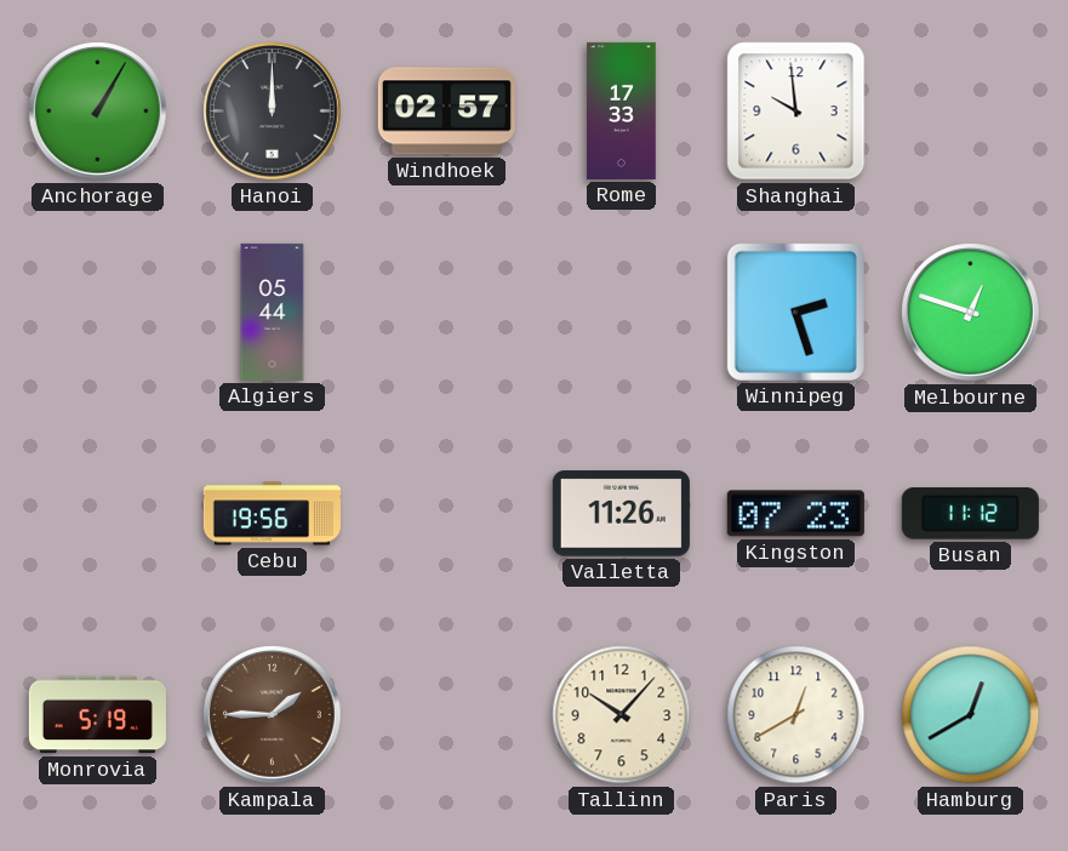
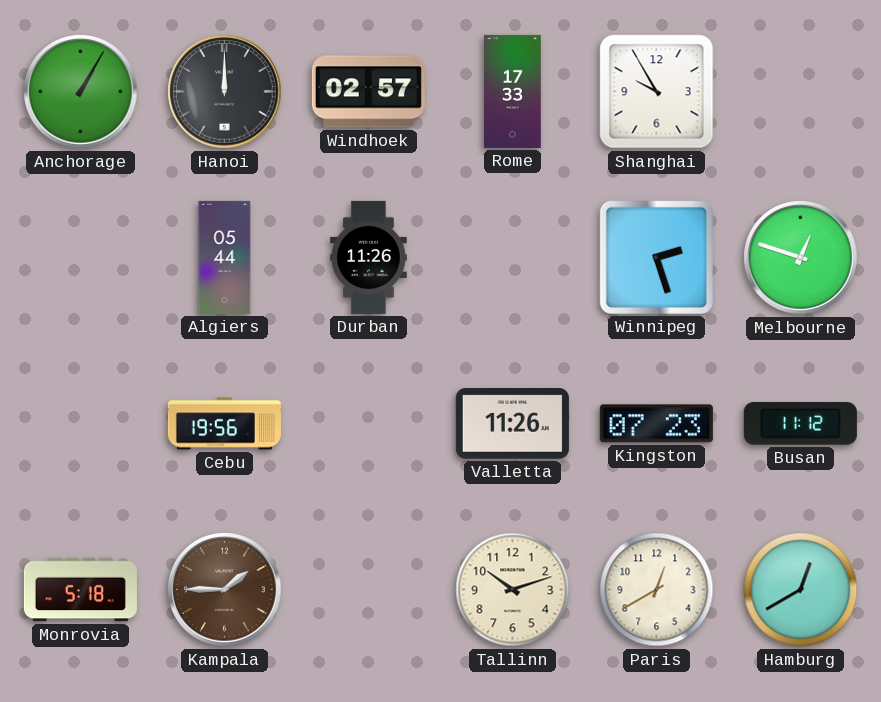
Shanghai: 9:59 -> 9:55
Durban: none -> 11:26
Monrovia: 5:19 -> 5:18
Tallinn: 10:07 -> 10:12
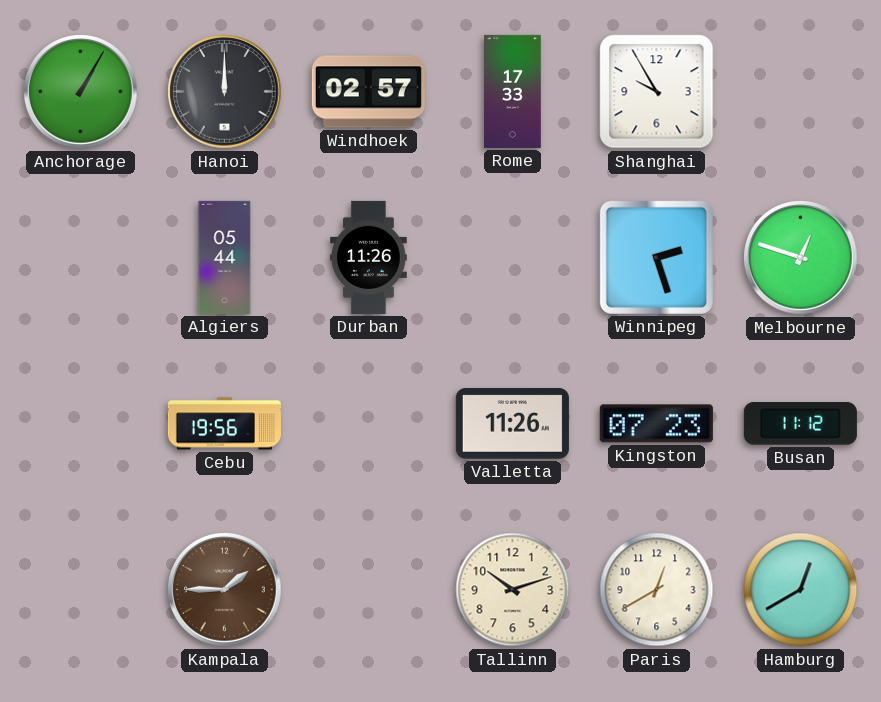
Monrovia: 5:18 -> none
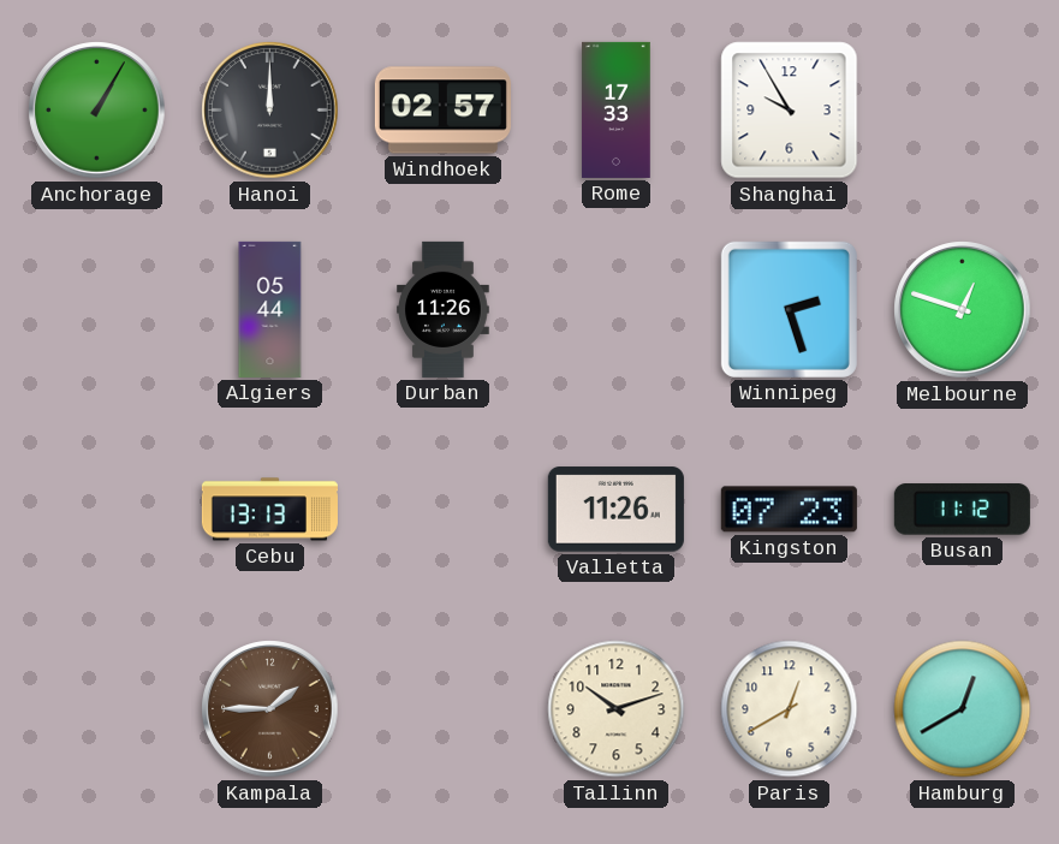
Cebu: 19:56 -> 13:13
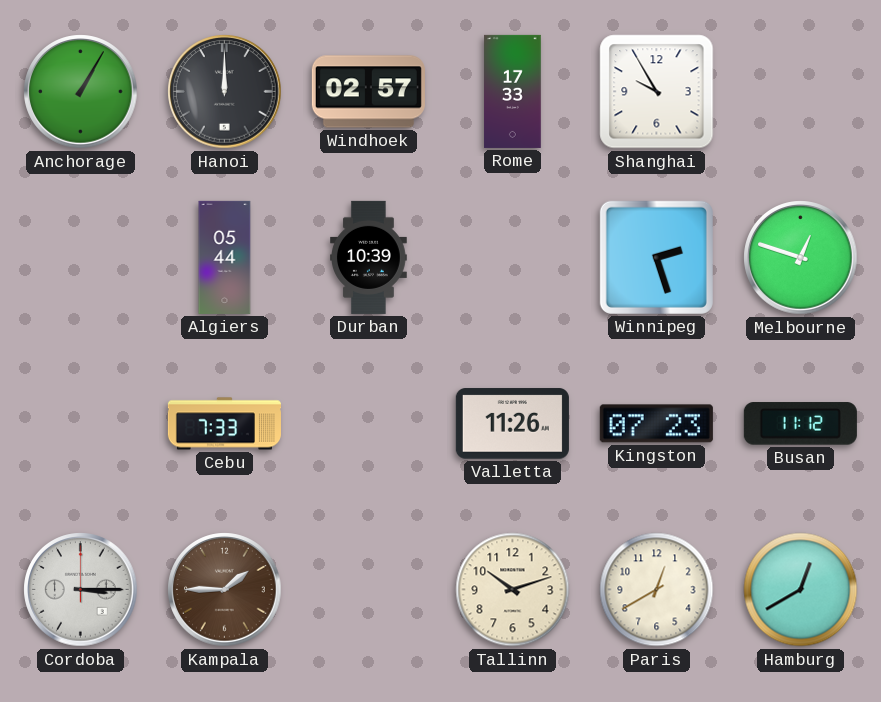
Durban: 11:26 -> 10:39
Cebu: 13:13 -> 7:33
Cordoba: none -> 3:15
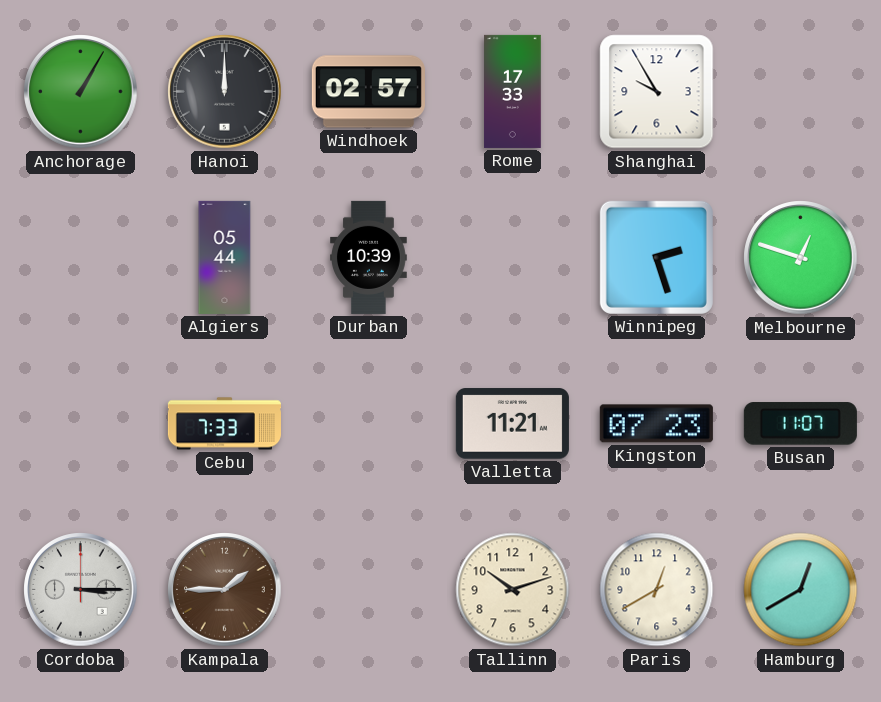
Valletta: 11:26 -> 11:21
Busan: 11:12 -> 11:07
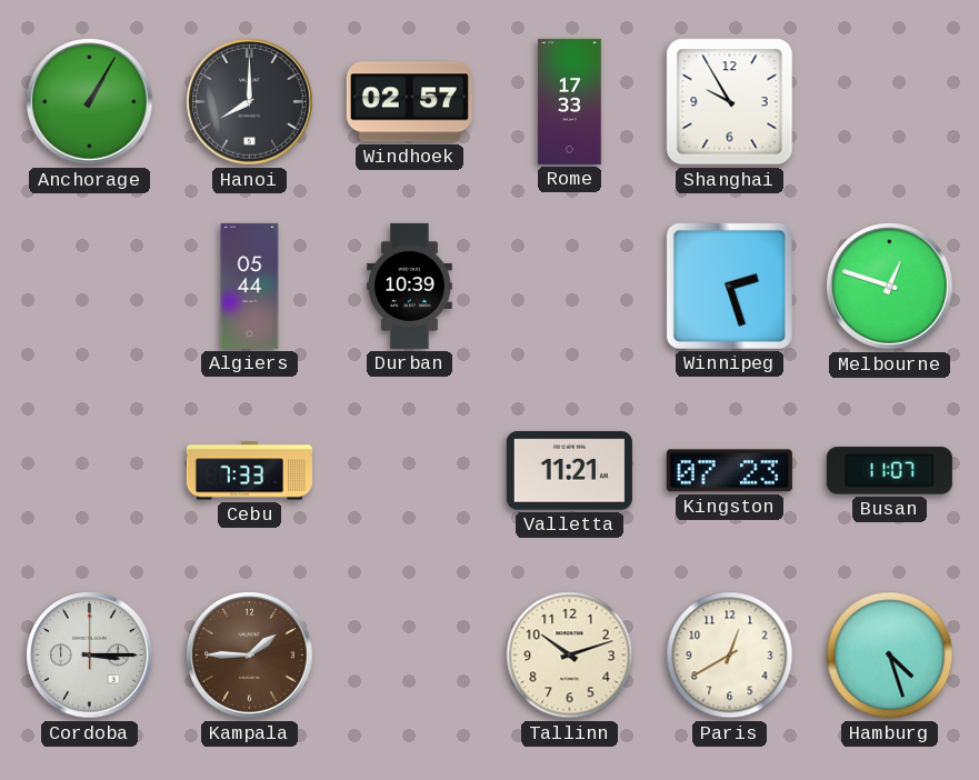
Hanoi: 12:00 -> 8:00
Hamburg: 12:40 -> 4:27
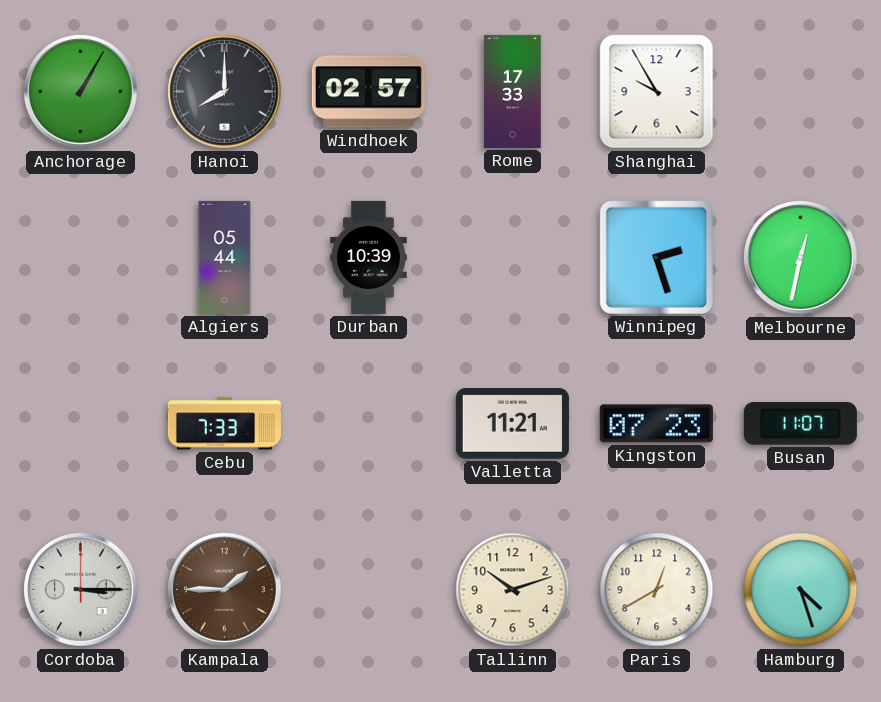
Melbourne: 12:48 -> 12:32
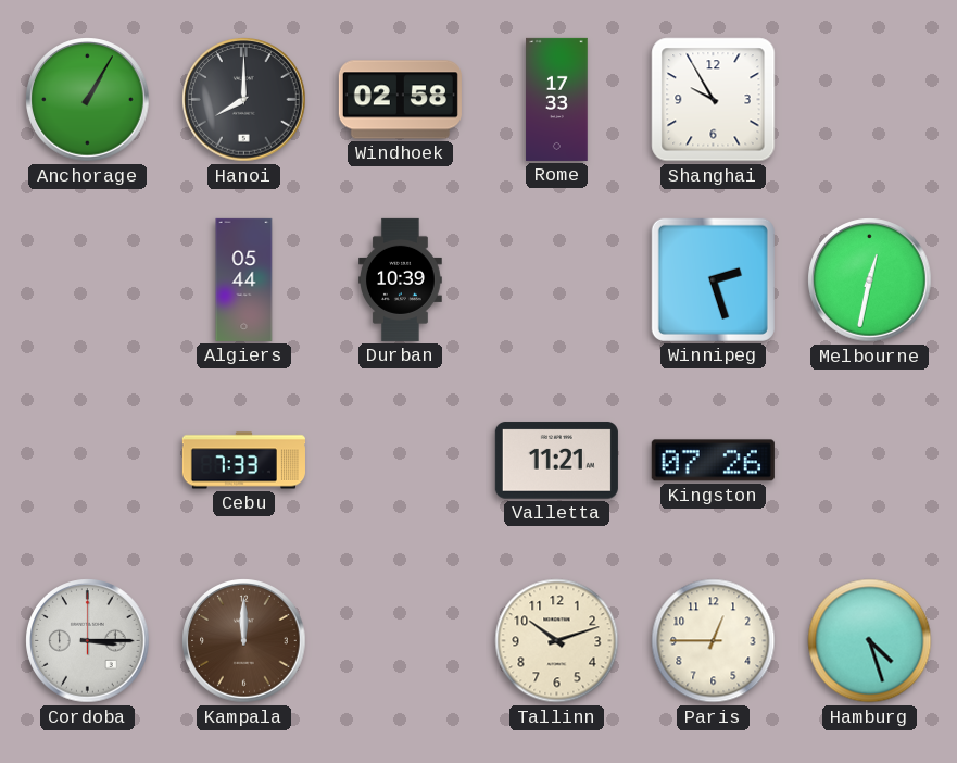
Windhoek: 02:57 -> 02:58
Kingston: 07:23 -> 07:26
Busan: 11:07 -> none
Kampala: 1:45 -> 12:00
Paris: 12:40 -> 12:45
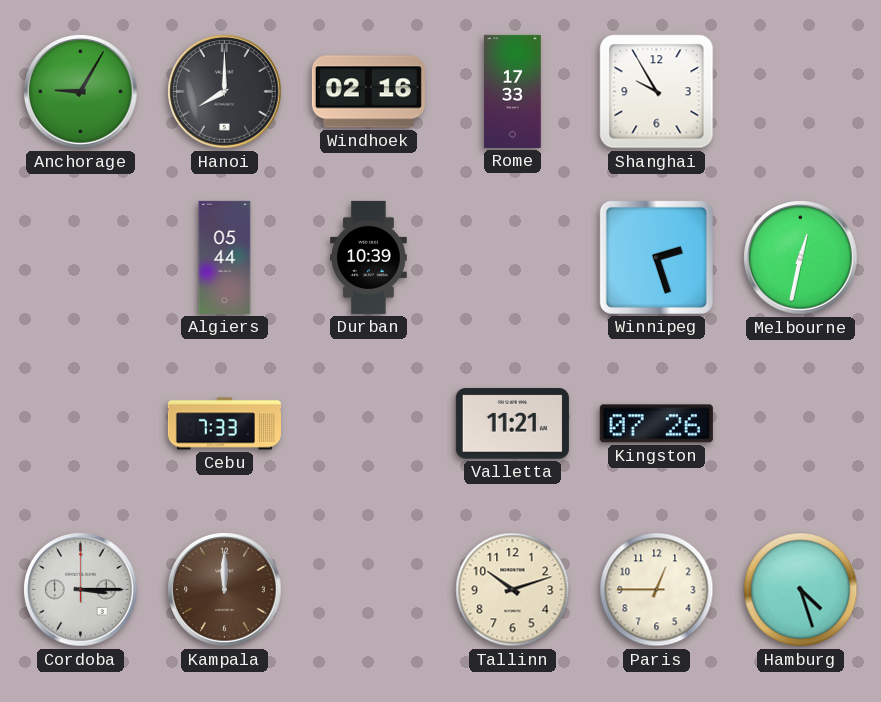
Anchorage: 1:05 -> 9:05
Windhoek: 02:58 -> 02:16
